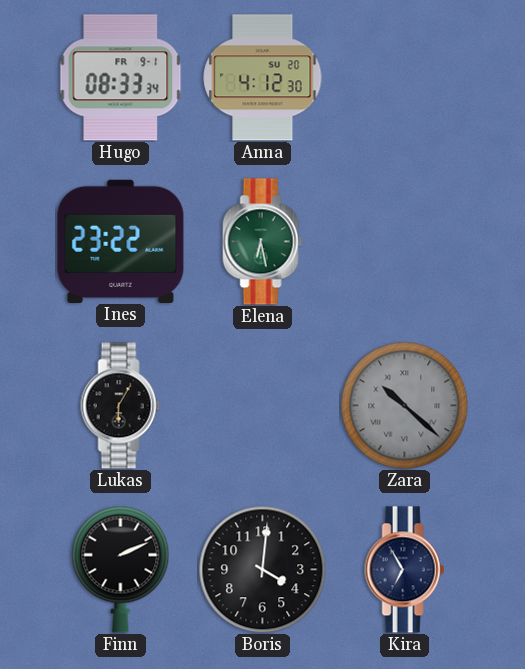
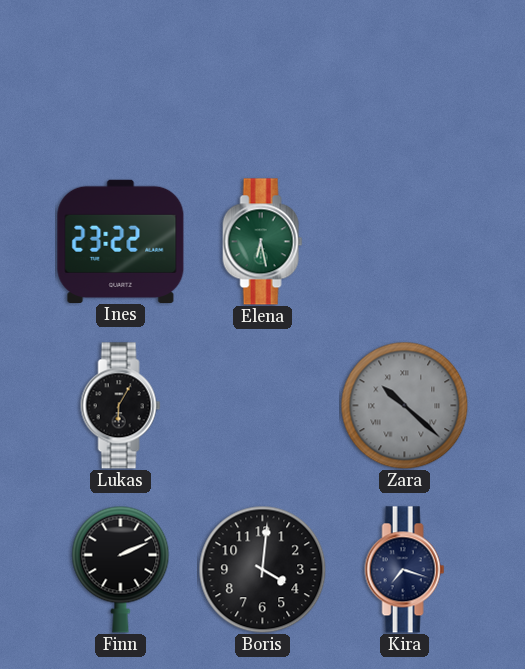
Hugo: 08:33 -> none
Anna: 4:12 -> none
Kira: 6:55 -> 7:18
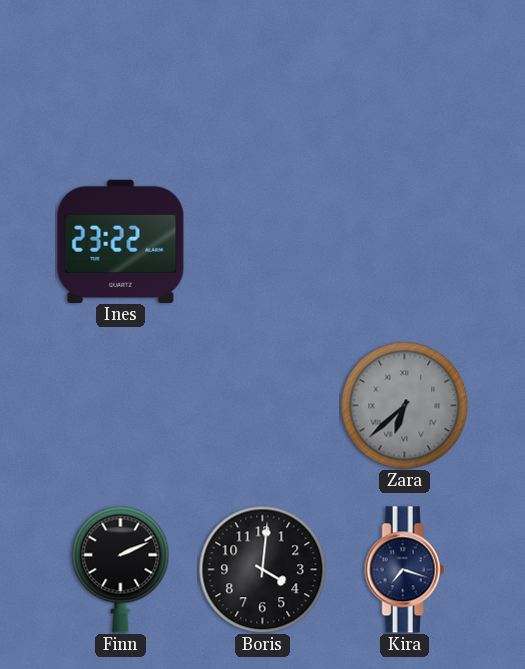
Elena: 6:28 -> none
Lukas: 6:05 -> none
Zara: 10:22 -> 6:38
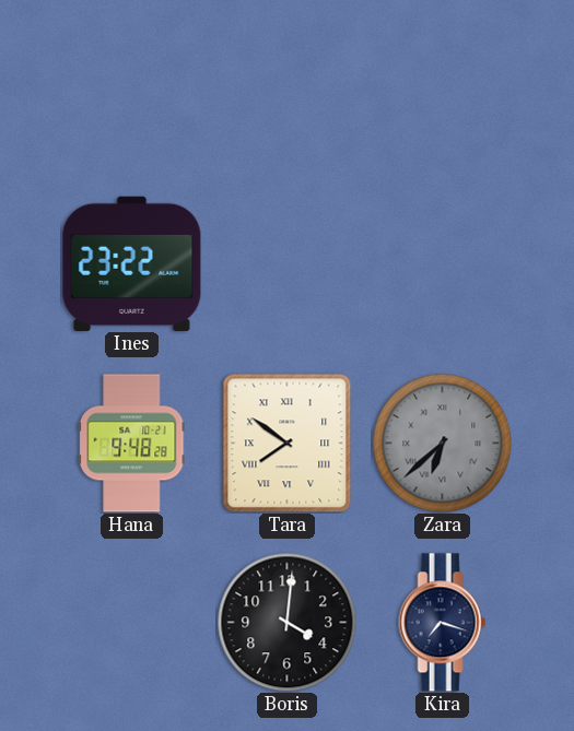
Hana: none -> 9:48
Tara: none -> 7:51
Finn: 2:11 -> none
